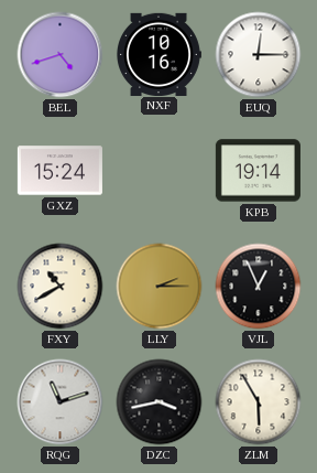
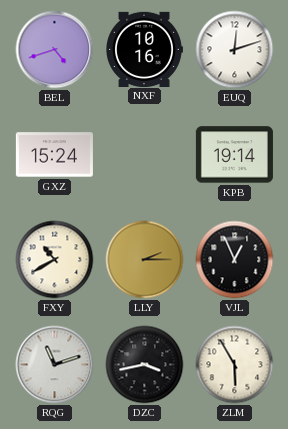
EUQ: 12:15 -> 12:12
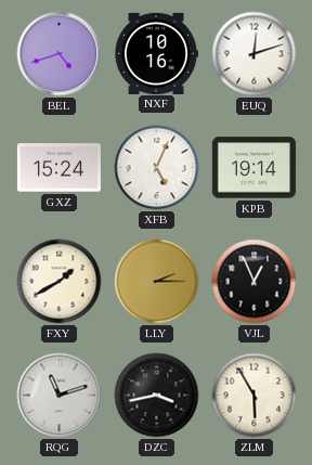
XFB: none -> 5:04
FXY: 10:40 -> 1:40
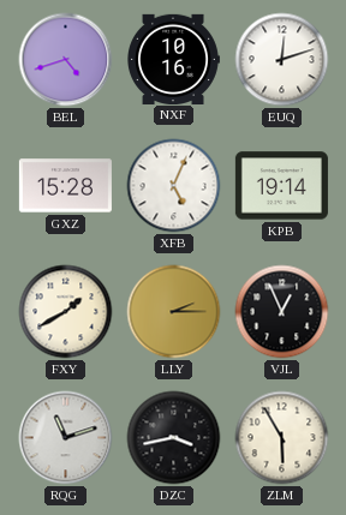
GXZ: 15:24 -> 15:28
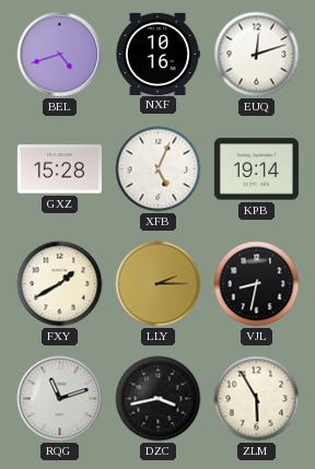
VJL: 12:56 -> 8:32
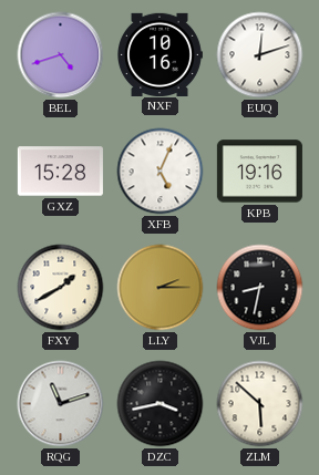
KPB: 19:14 -> 19:16
ZLM: 5:55 -> 5:52
